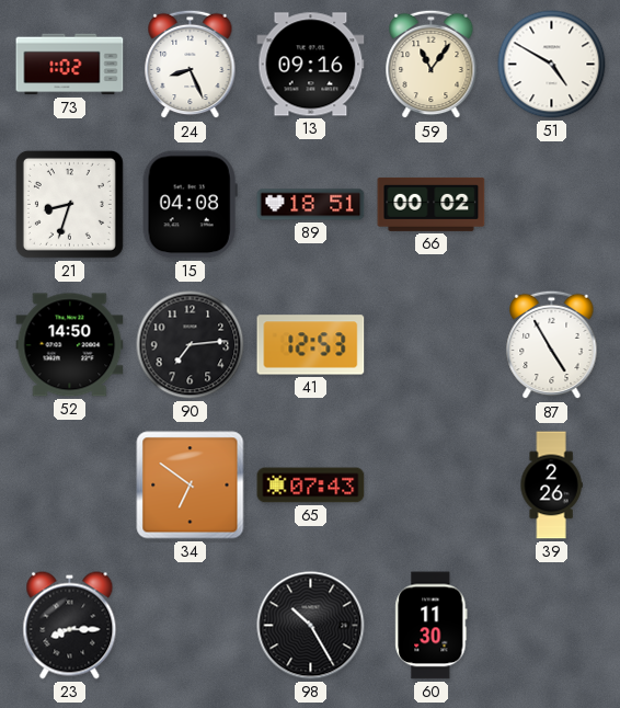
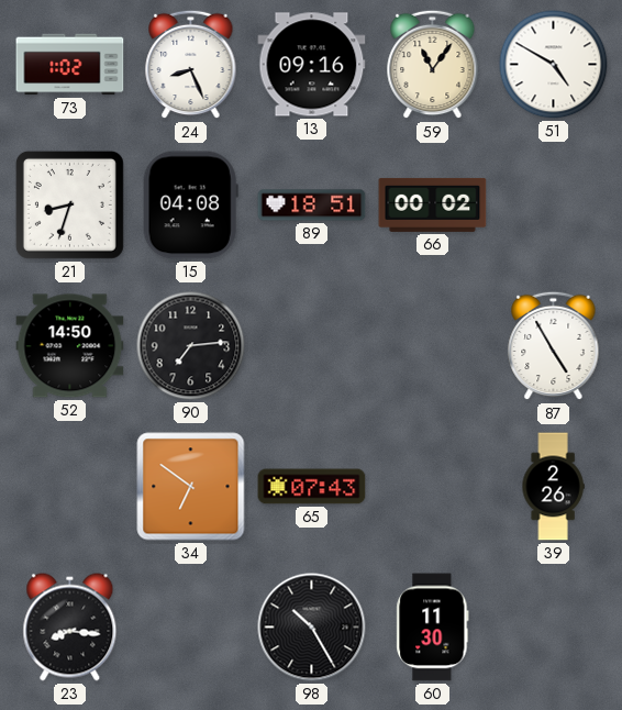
41: 12:53 -> none
23: 8:15 -> 8:16
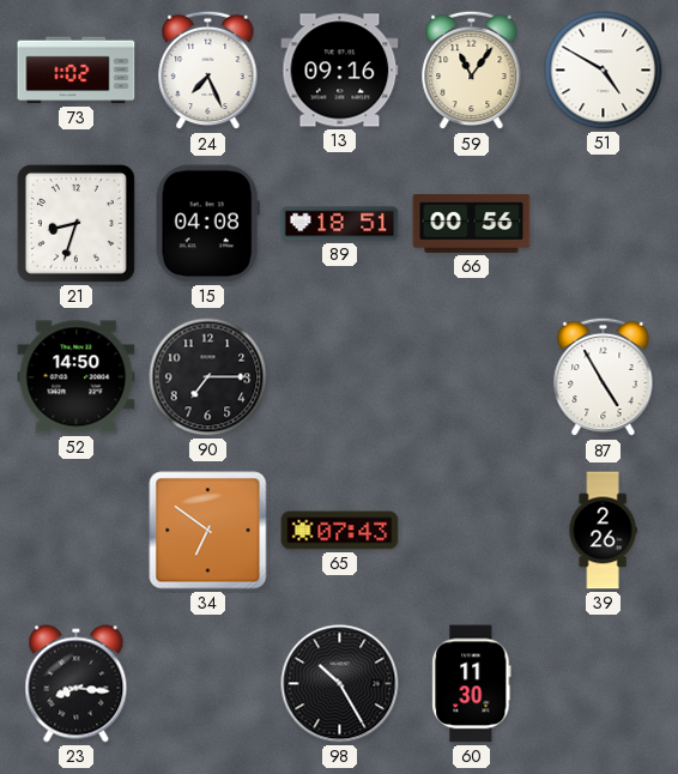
24: 8:26 -> 7:26
66: 00:02 -> 00:56
90: 7:14 -> 7:15
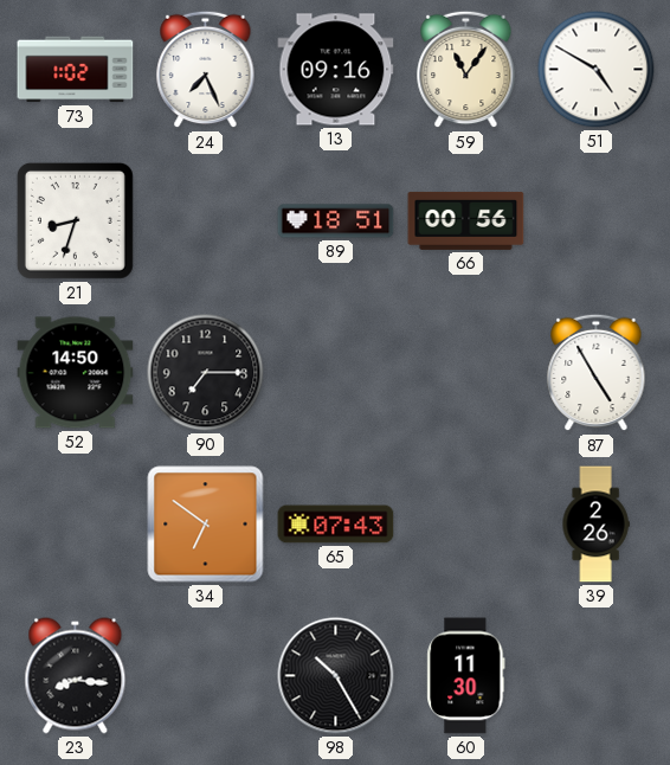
15: 04:08 -> none
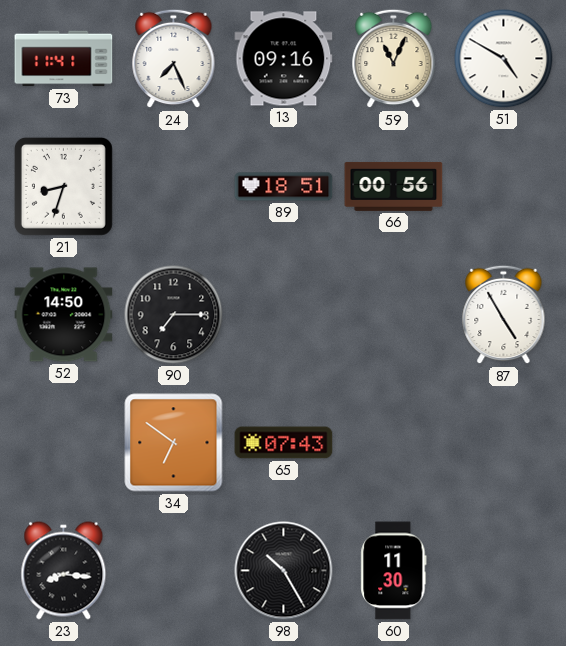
73: 1:02 -> 11:41
59: 11:06 -> 11:04
39: 2:26 -> none
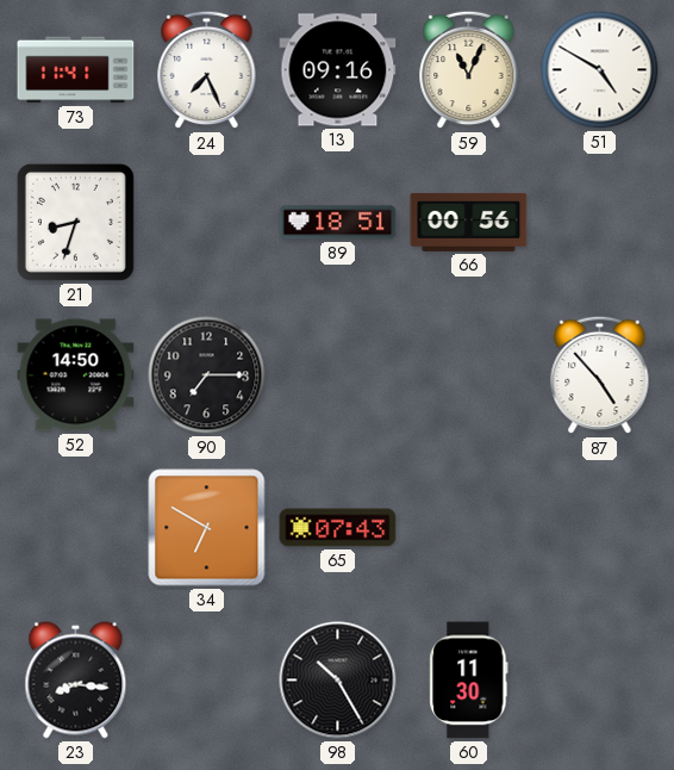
87: 4:55 -> 4:53
34: 6:51 -> 6:50
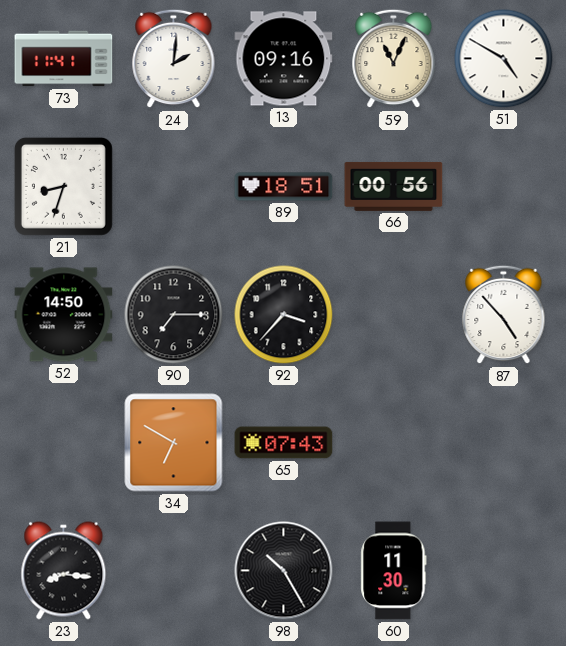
24: 7:26 -> 2:01
92: none -> 3:37
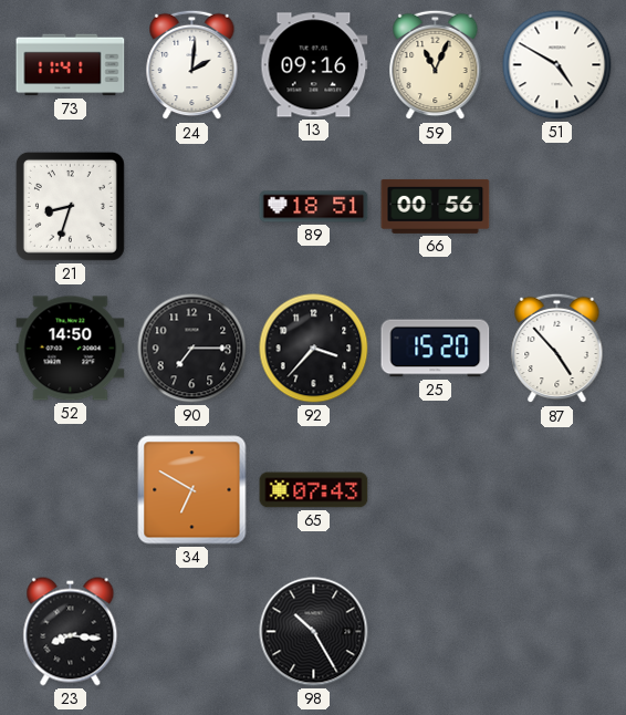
25: none -> 15:20
60: 11:30 -> none
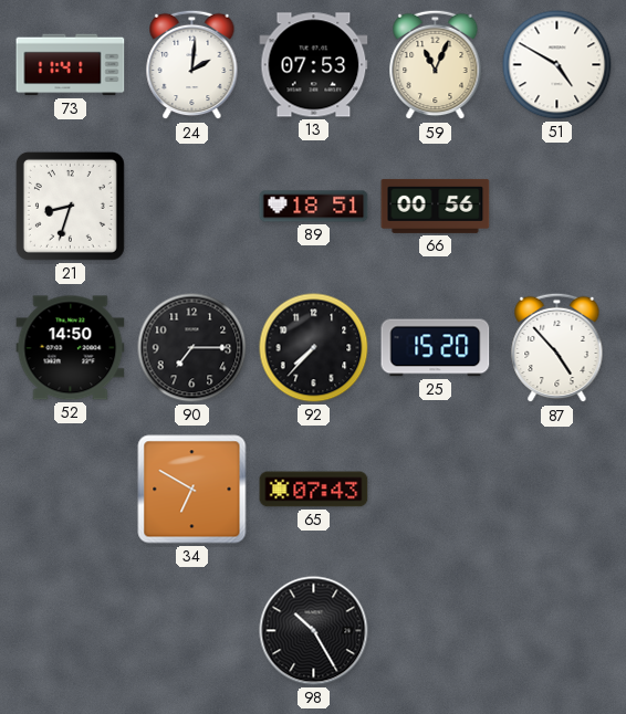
13: 09:16 -> 07:53
92: 3:37 -> 7:37
23: 8:16 -> none
